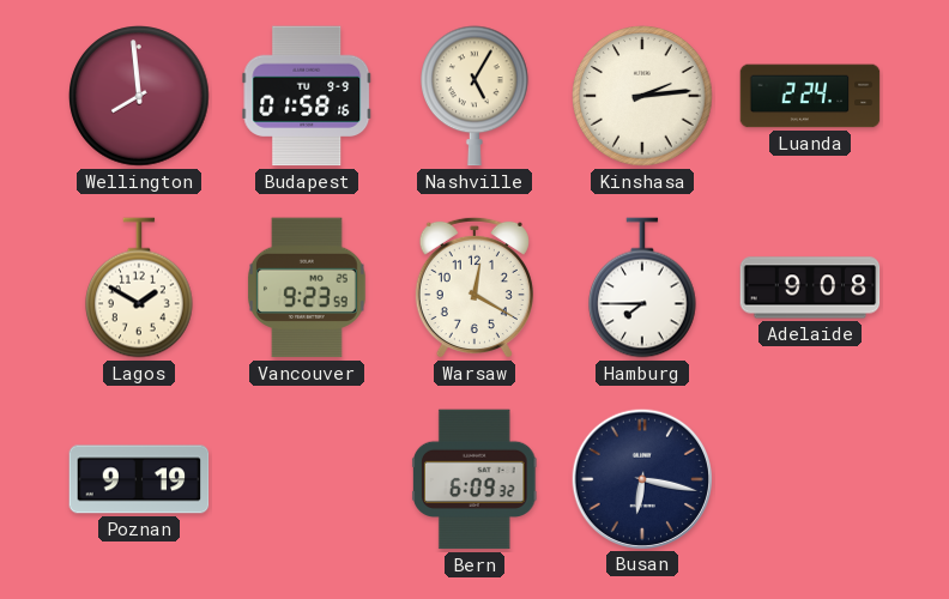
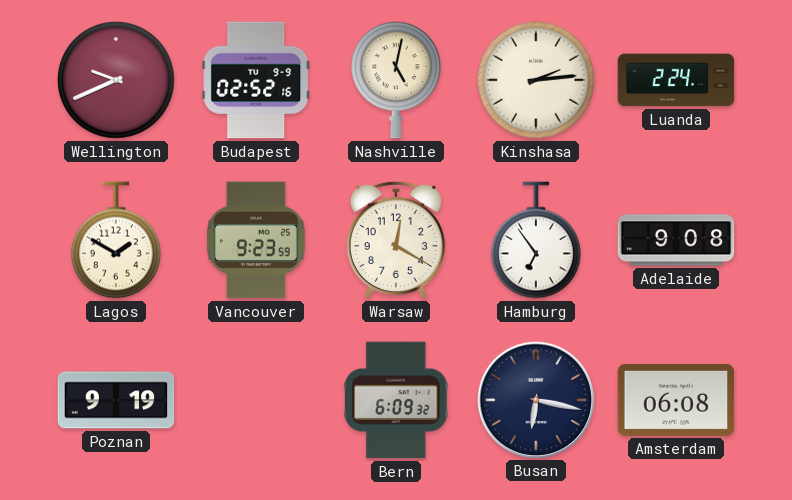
Wellington: 7:59 -> 9:41
Budapest: 01:58 -> 02:52
Nashville: 5:05 -> 5:02
Hamburg: 7:45 -> 6:54
Amsterdam: none -> 06:08
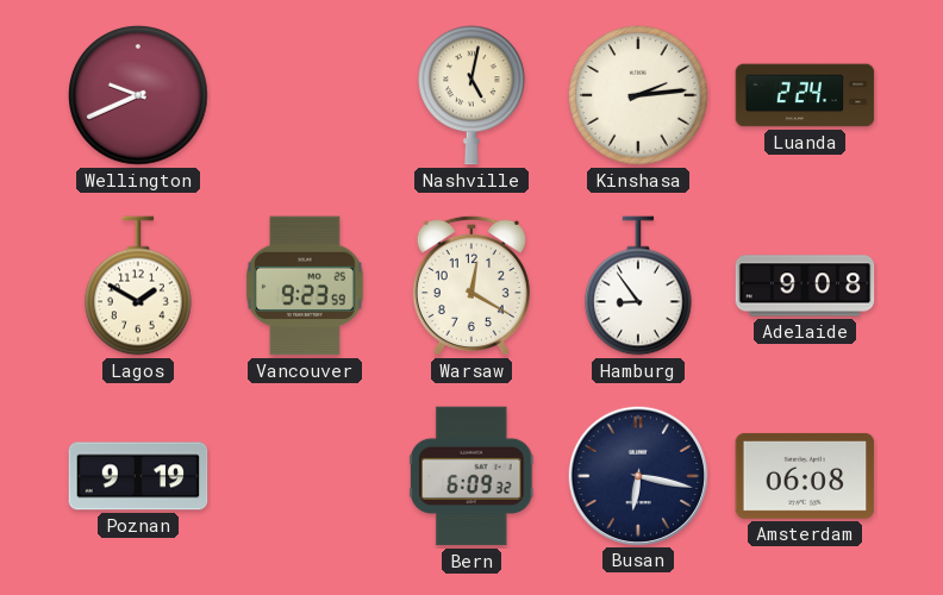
Budapest: 02:52 -> none
Hamburg: 6:54 -> 8:54
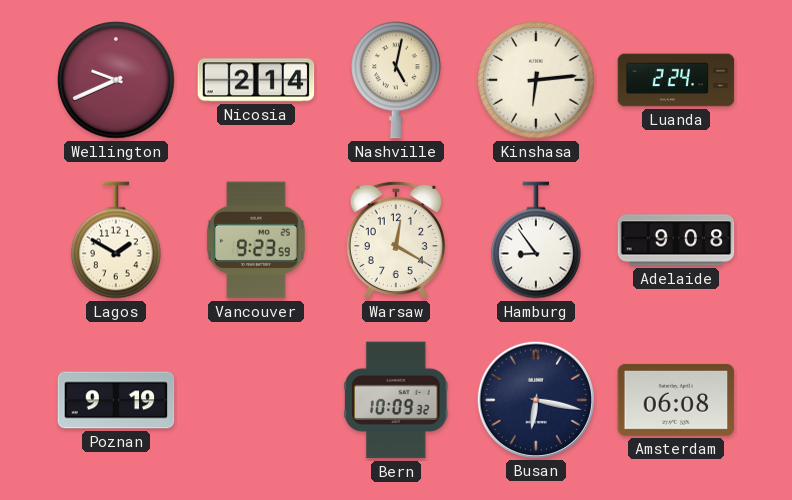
Nicosia: none -> 2:14
Kinshasa: 2:14 -> 6:14
Bern: 6:09 -> 10:09
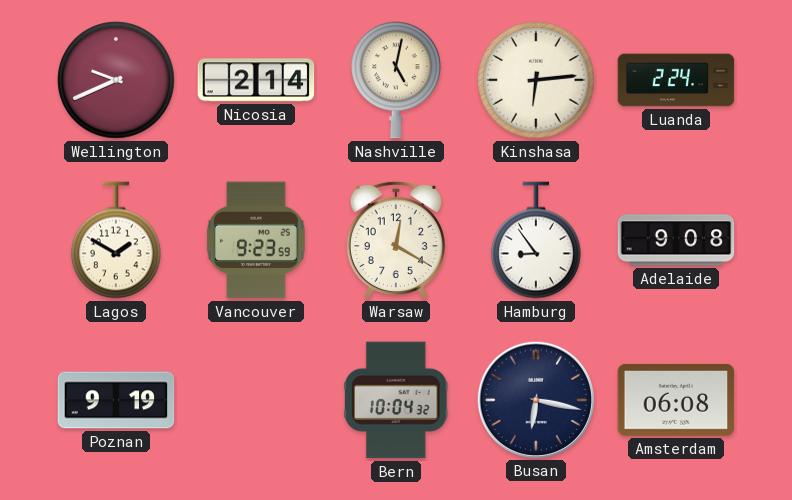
Bern: 10:09 -> 10:04
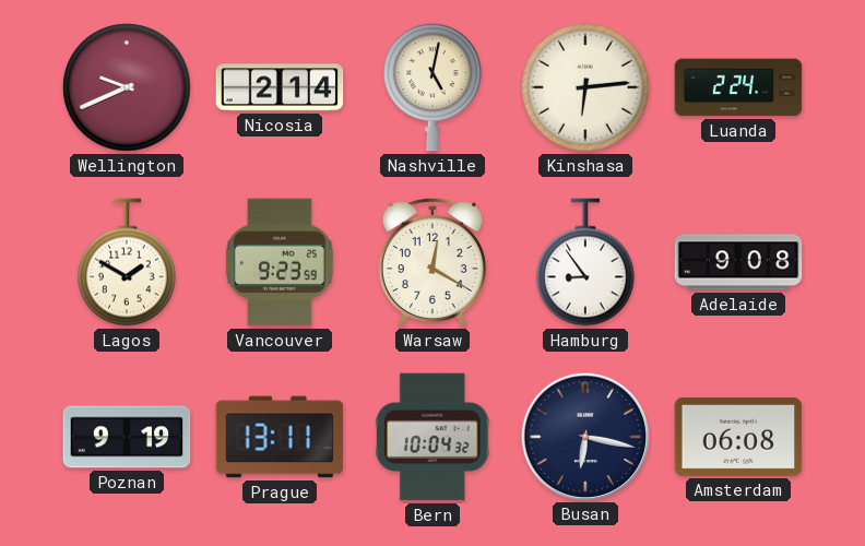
Prague: none -> 13:11
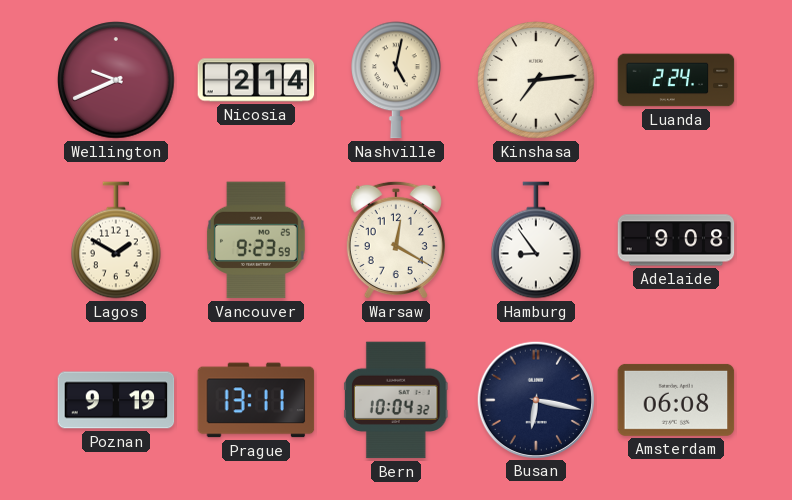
Kinshasa: 6:14 -> 7:14
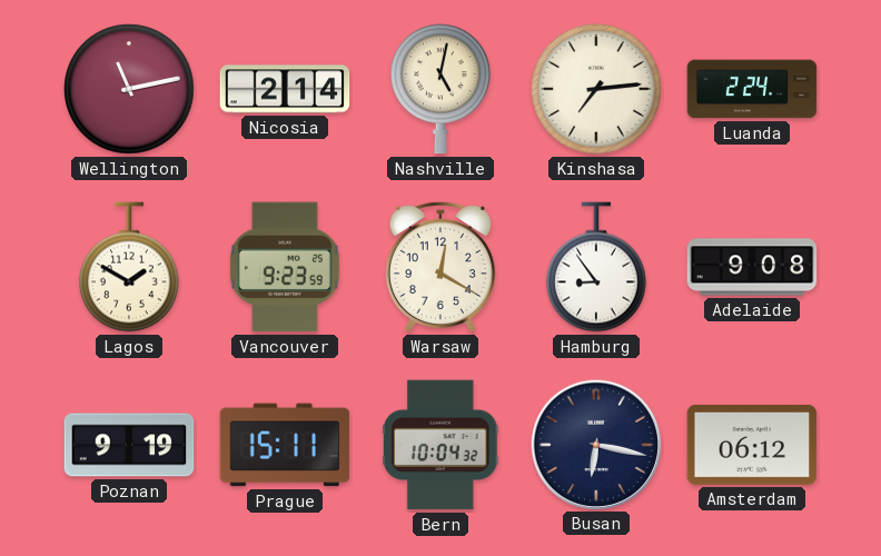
Wellington: 9:41 -> 11:13
Prague: 13:11 -> 15:11
Amsterdam: 06:08 -> 06:12
